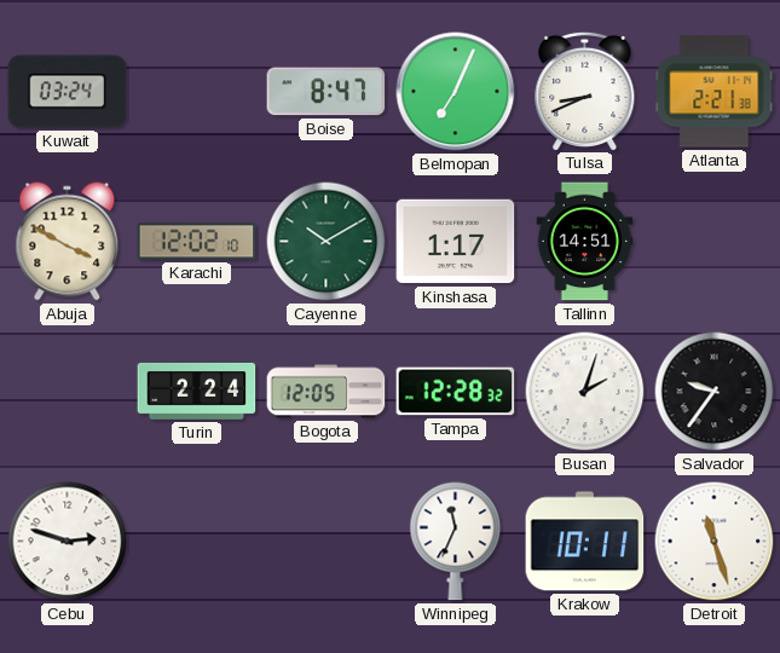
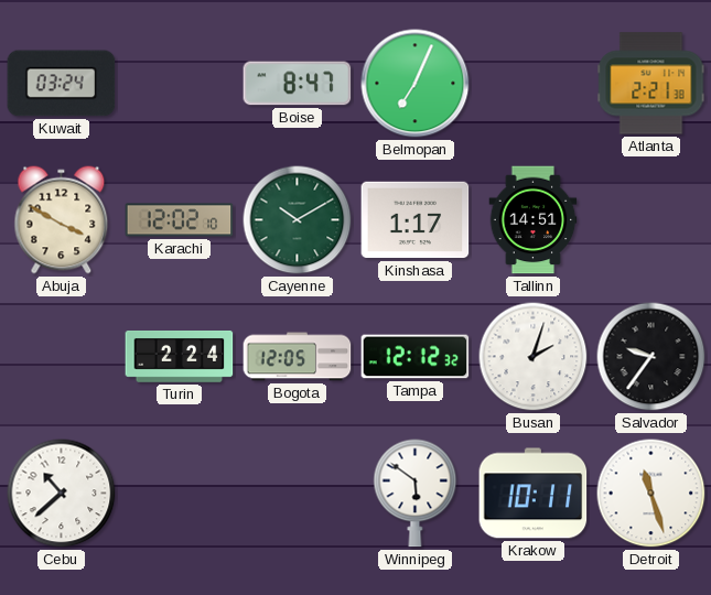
Tulsa: 8:41 -> none
Tampa: 12:28 -> 12:12
Cebu: 2:48 -> 10:38
Winnipeg: 11:34 -> 5:51
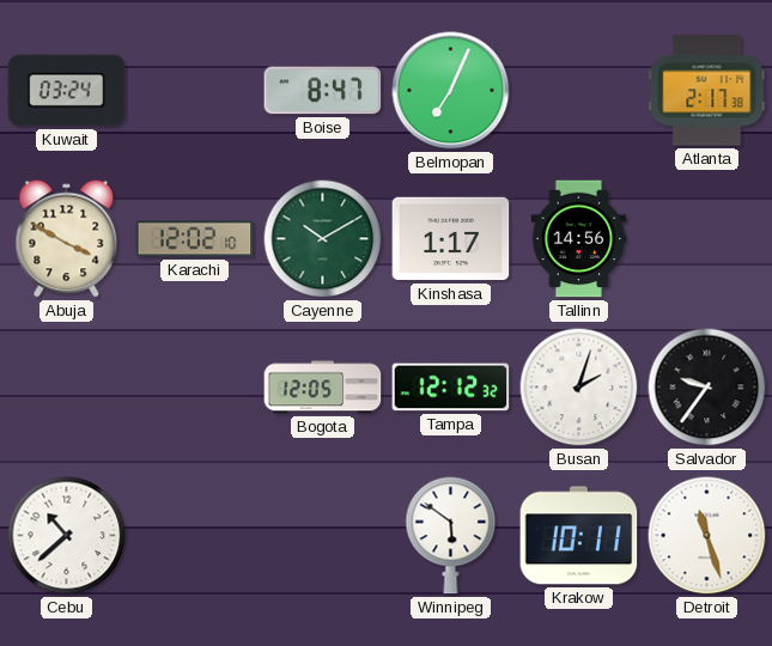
Atlanta: 2:21 -> 2:17
Tallinn: 14:51 -> 14:56
Turin: 2:24 -> none
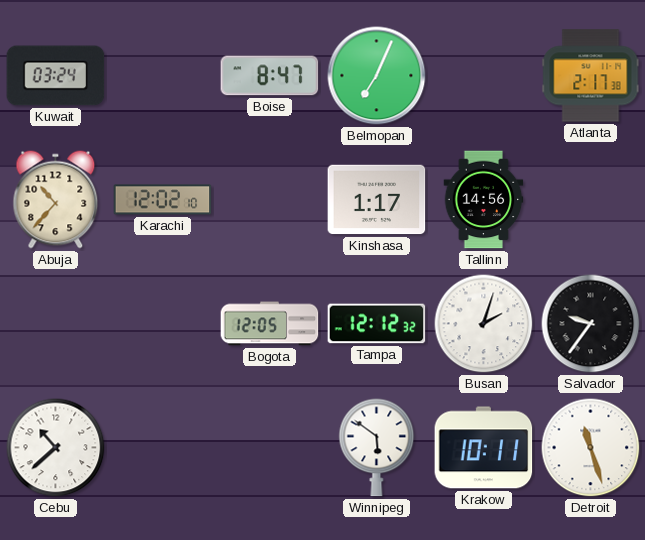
Abuja: 3:50 -> 10:37
Cayenne: 10:10 -> none
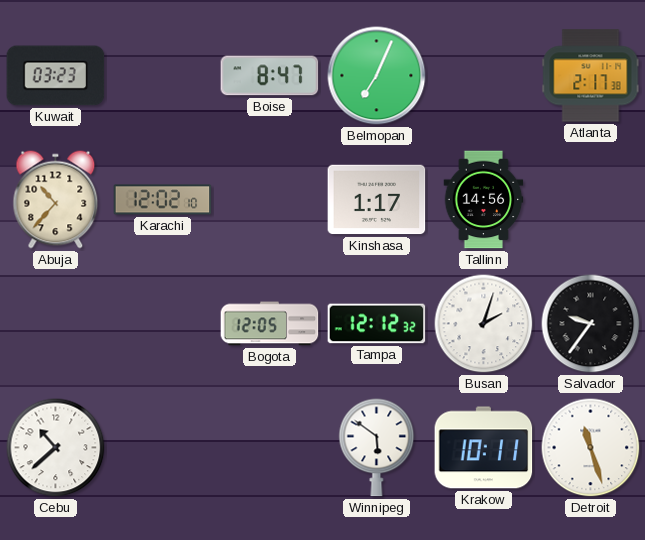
Kuwait: 03:24 -> 03:23
